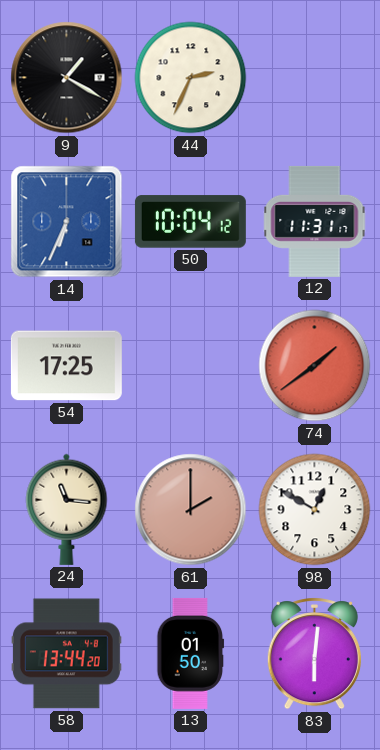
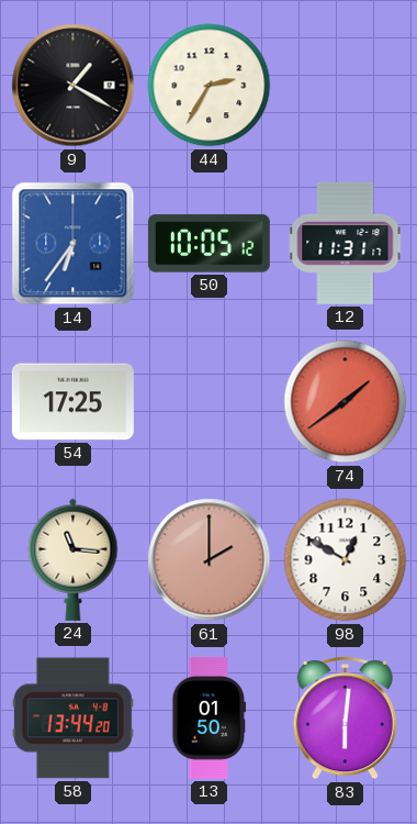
44: 2:34 -> 2:35
14: 6:34 -> 6:36
50: 10:04 -> 10:05
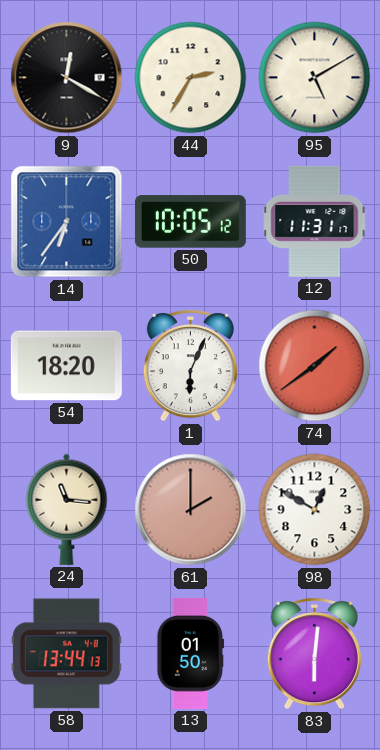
9: 1:20 -> 12:20
95: none -> 5:10
54: 17:25 -> 18:20
1: none -> 6:04
58: 13:44:20 -> 13:44:13
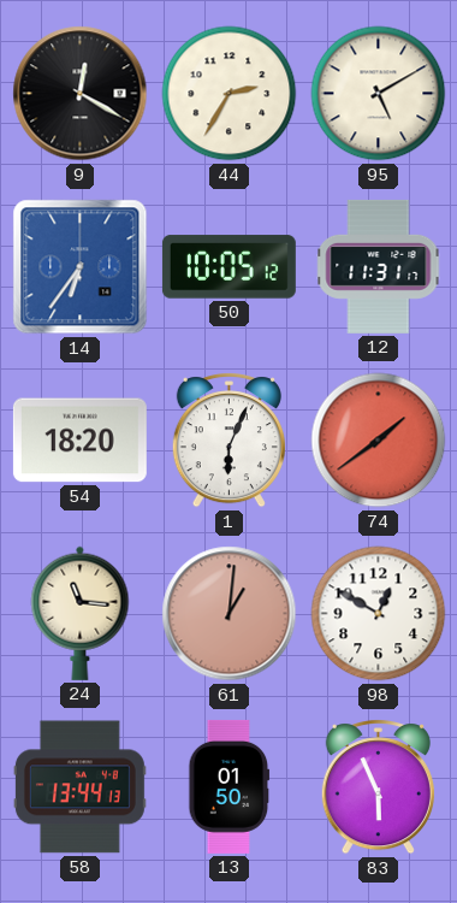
61: 2:00 -> 1:01
83: 6:01 -> 5:56
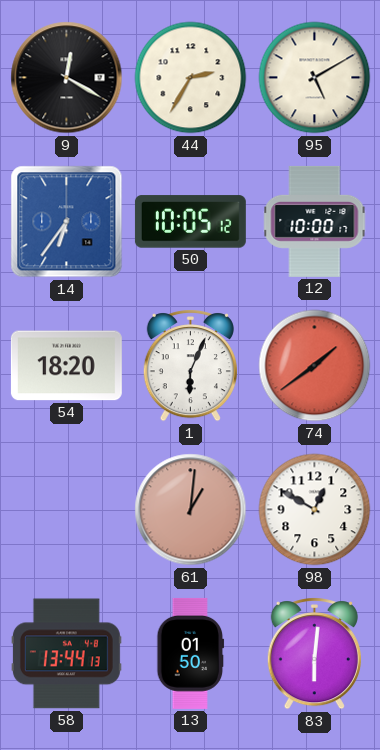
12: 11:31 -> 10:00
24: 11:16 -> none
83: 5:56 -> 6:01
